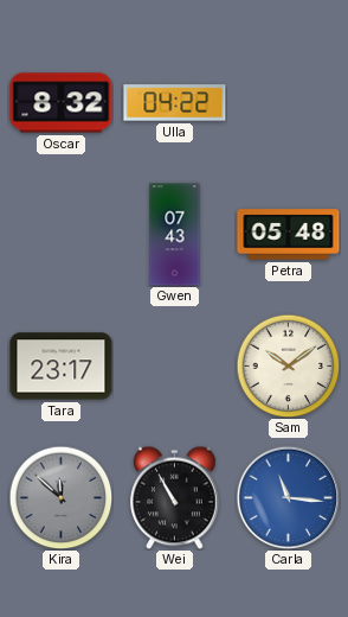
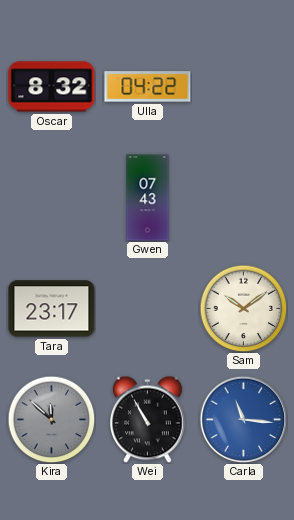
Petra: 05:48 -> none
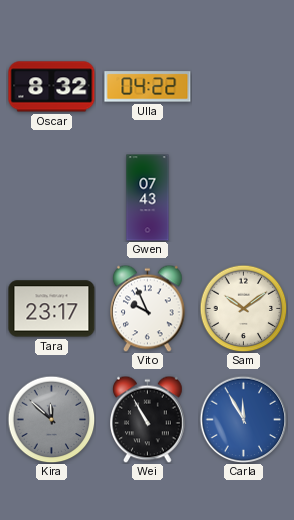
Vito: none -> 9:56
Carla: 11:16 -> 11:55
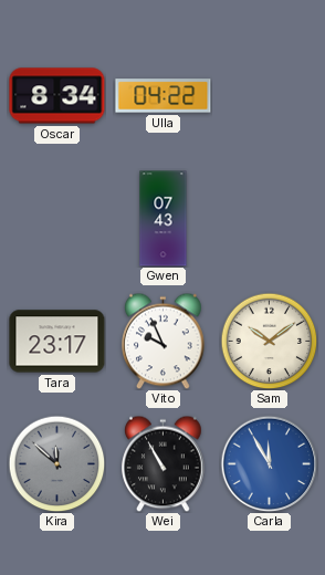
Oscar: 8:32 -> 8:34
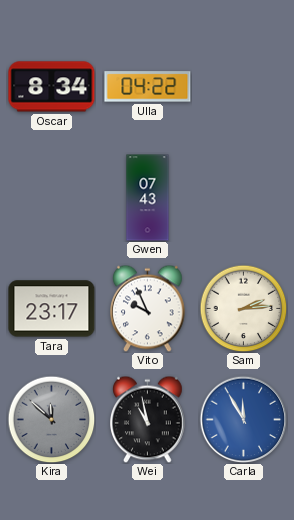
Sam: 10:09 -> 2:14
Wei: 10:55 -> 10:58
